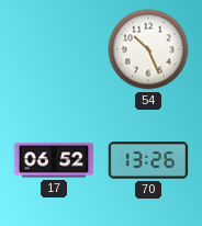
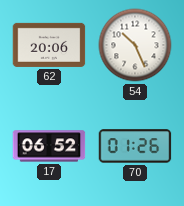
62: none -> 20:06
70: 13:26 -> 01:26
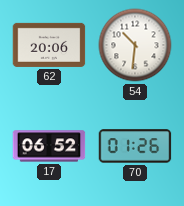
54: 10:26 -> 10:31
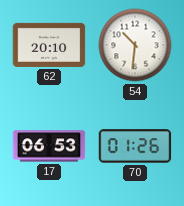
62: 20:06 -> 20:10
17: 06:52 -> 06:53
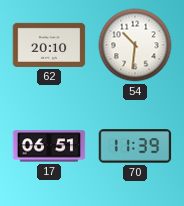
17: 06:53 -> 06:51
70: 01:26 -> 11:39
